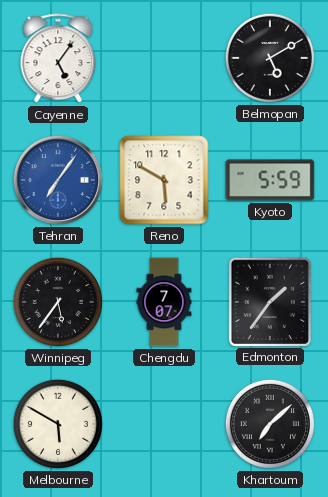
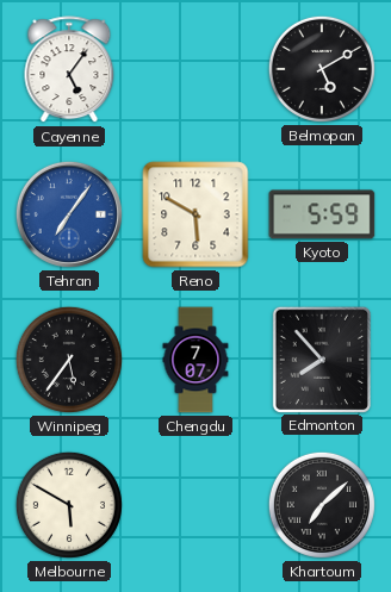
Edmonton: 1:36 -> 7:53
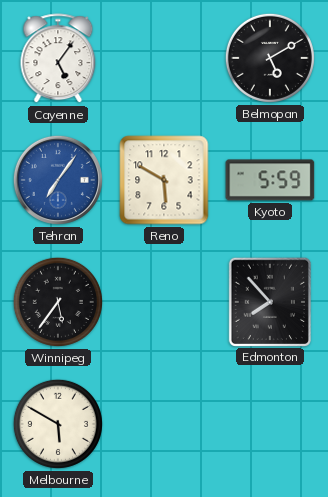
Chengdu: 7:07 -> none
Khartoum: 7:08 -> none
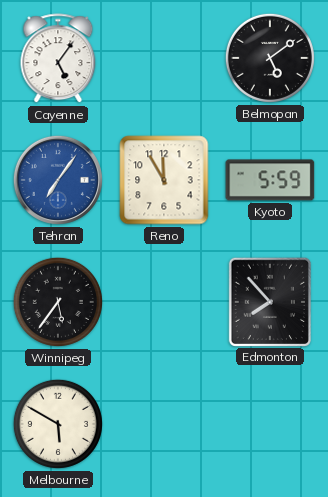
Belmopan: 5:10 -> 5:09
Reno: 5:50 -> 11:55
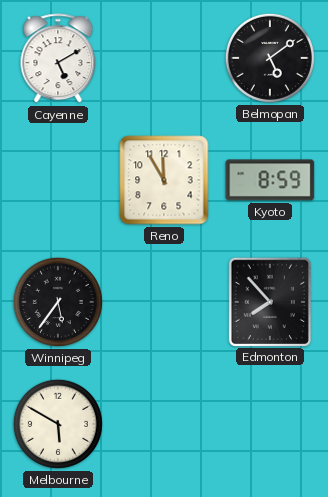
Cayenne: 5:06 -> 5:10
Tehran: 7:06 -> none
Kyoto: 5:59 -> 8:59
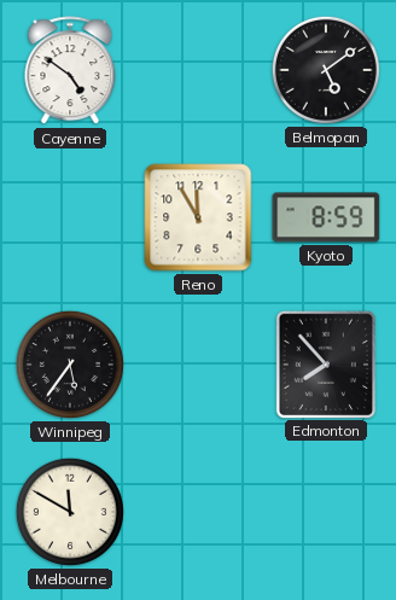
Cayenne: 5:10 -> 4:51
Melbourne: 5:50 -> 11:50
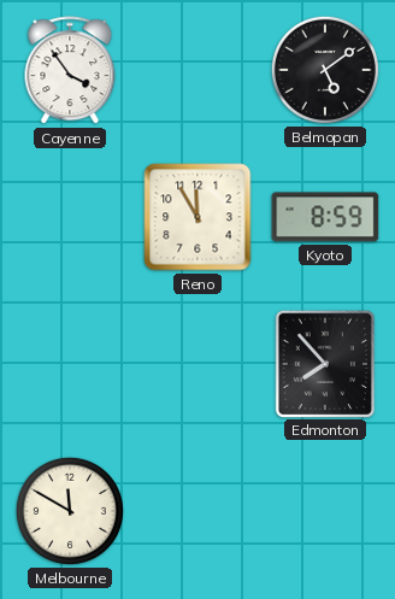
Cayenne: 4:51 -> 3:54
Winnipeg: 5:36 -> none
